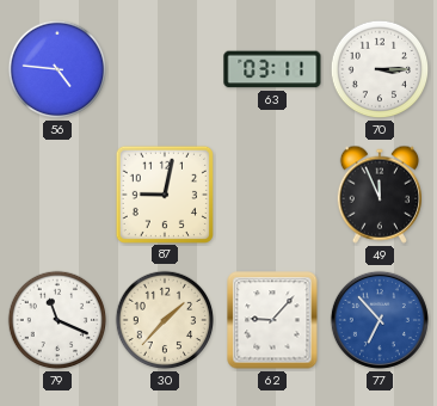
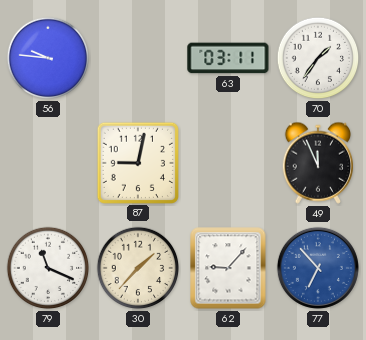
56: 4:46 -> 9:46
70: 3:15 -> 1:36
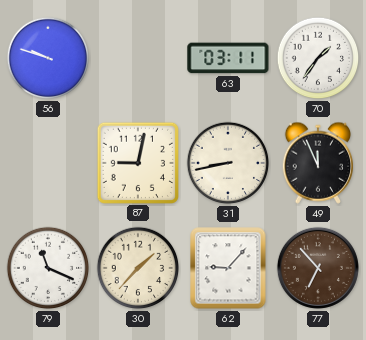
56: 9:46 -> 9:48
31: none -> 8:43
77 dial: blue -> brown
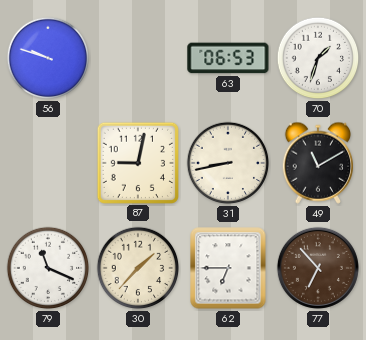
63: 03:11 -> 06:53
70: 1:36 -> 1:33
49: 11:56 -> 11:10
62: 9:07 -> 6:45
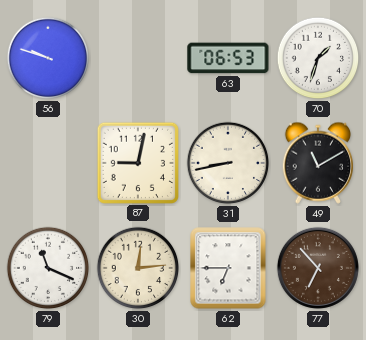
30: 1:37 -> 12:14
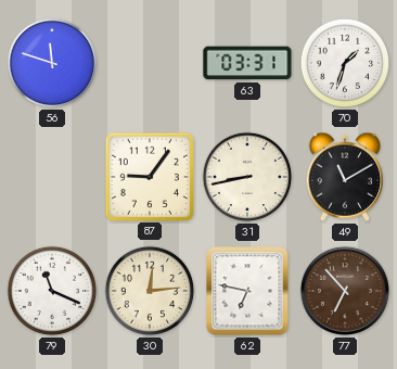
56: 9:48 -> 11:48
63: 06:53 -> 03:31
87: 9:02 -> 9:06
62: 6:45 -> 6:47
